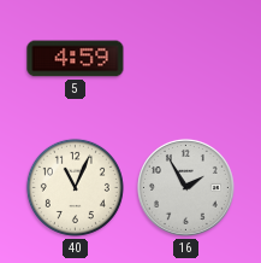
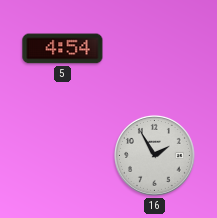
5: 4:59 -> 4:54
40: 11:04 -> none
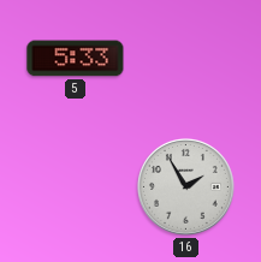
5: 4:54 -> 5:33
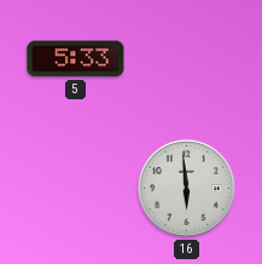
16: 1:55 -> 5:59
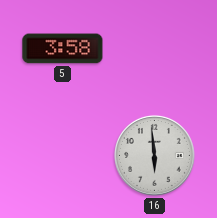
5: 5:33 -> 3:58
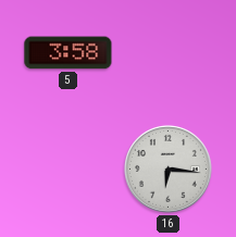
16: 5:59 -> 6:16
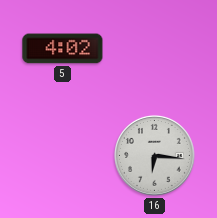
5: 3:58 -> 4:02
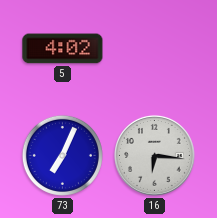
73: none -> 7:04
